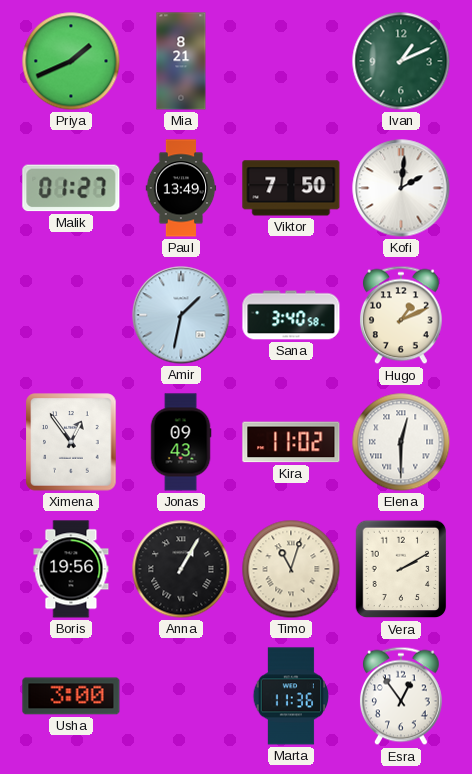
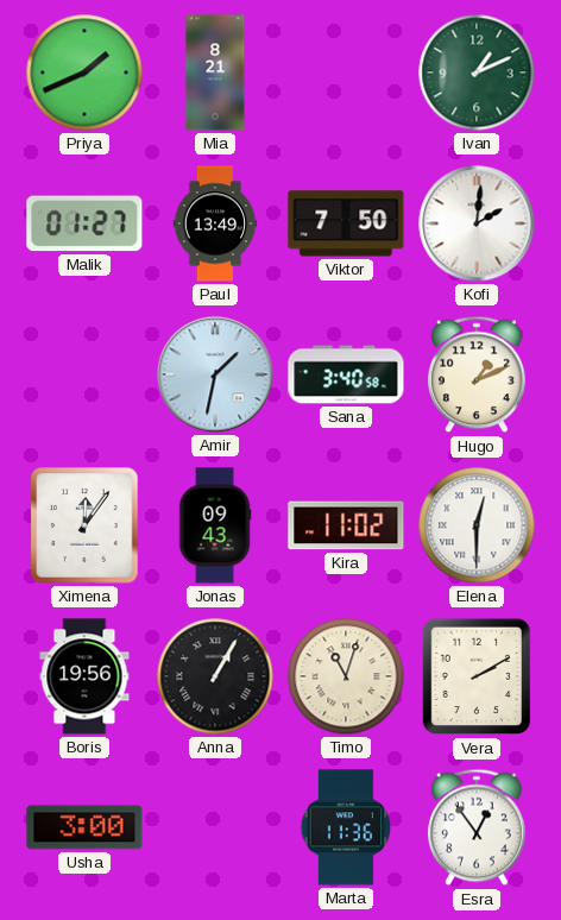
Ximena: 12:54 -> 12:06
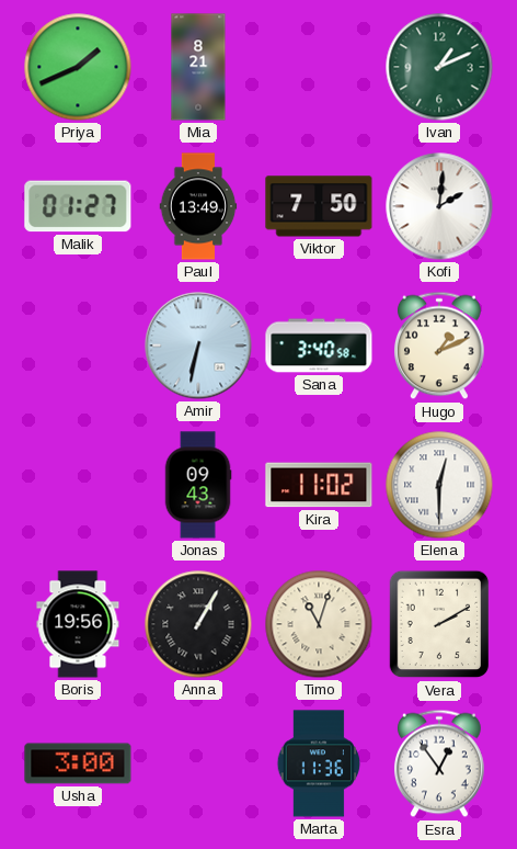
Amir: 1:32 -> 6:32
Ximena: 12:06 -> none
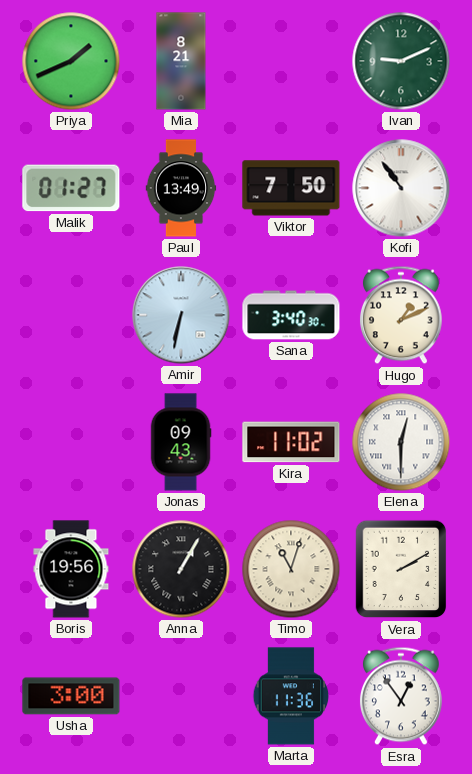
Ivan: 1:11 -> 9:11
Kofi: 2:01 -> 10:54
Sana: 3:40:58 -> 3:40:30
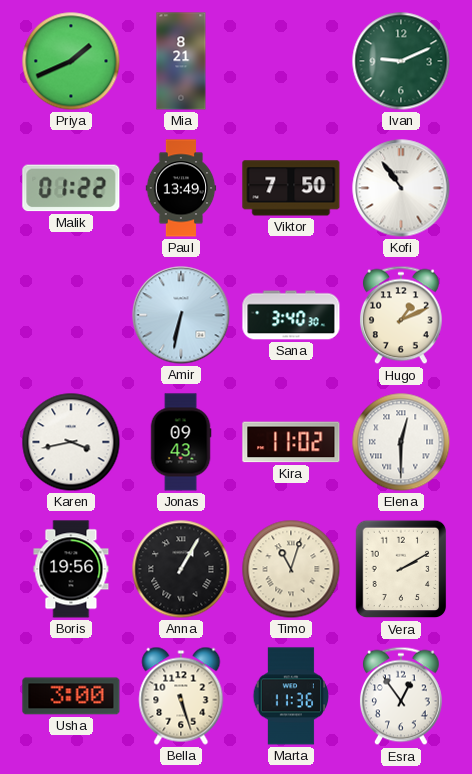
Malik: 01:27 -> 01:22
Karen: none -> 3:43
Bella: none -> 5:27
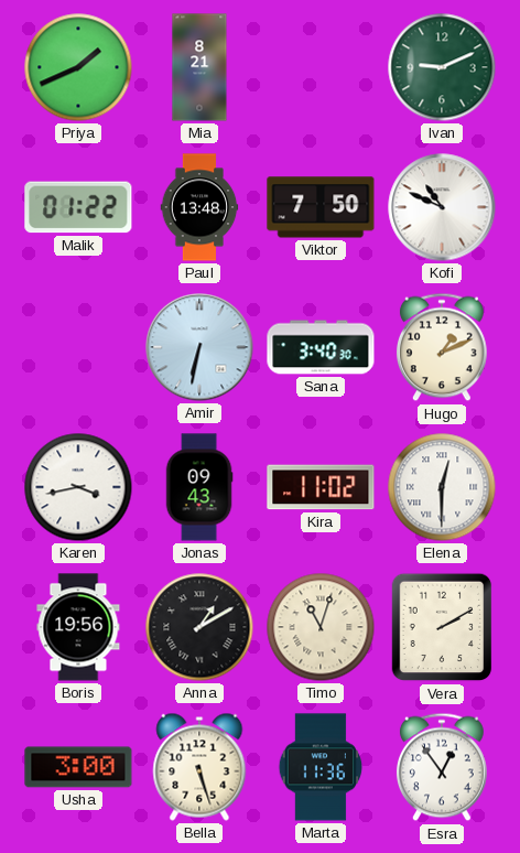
Paul: 13:49 -> 13:48
Kofi: 10:54 -> 10:49
Anna: 1:05 -> 1:10
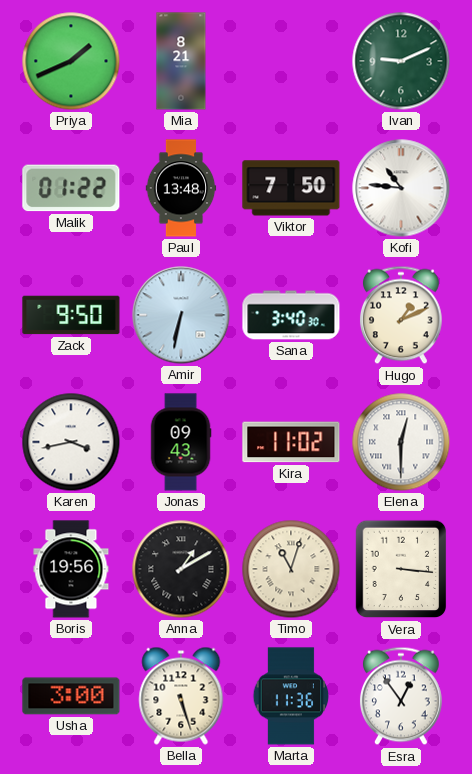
Kofi: 10:49 -> 10:46
Zack: none -> 9:50
Vera: 2:10 -> 3:16
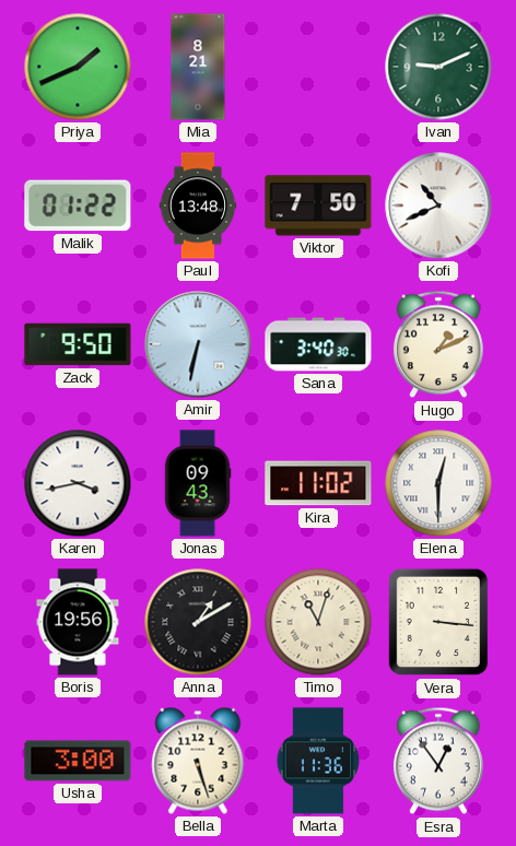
Kofi: 10:46 -> 10:41
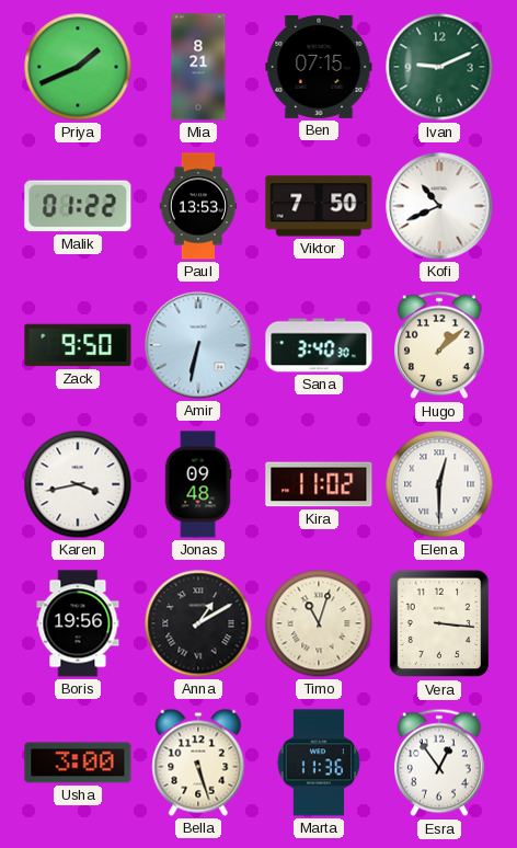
Ben: none -> 07:15
Paul: 13:48 -> 13:53
Hugo: 1:11 -> 1:08
Jonas: 09:43 -> 09:48
